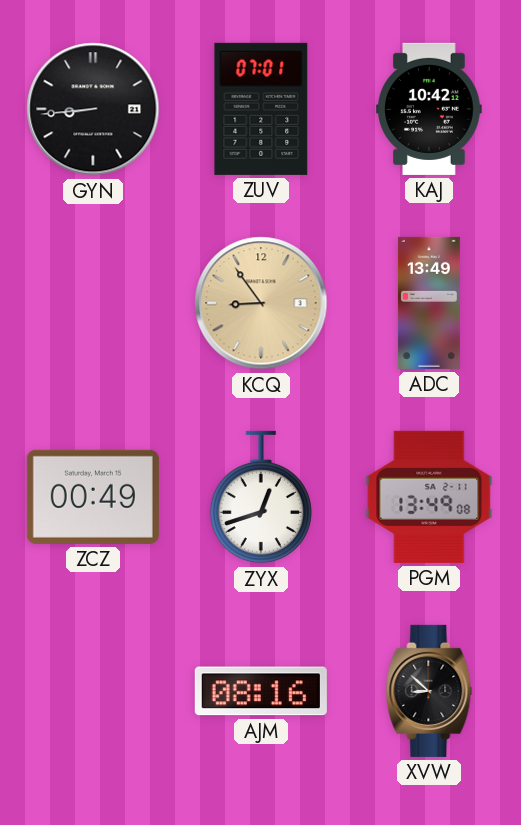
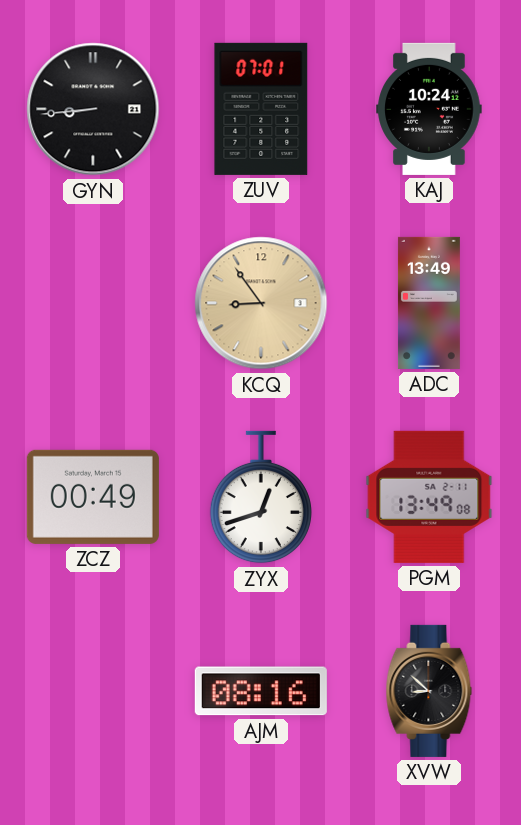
KAJ: 10:42 -> 10:24
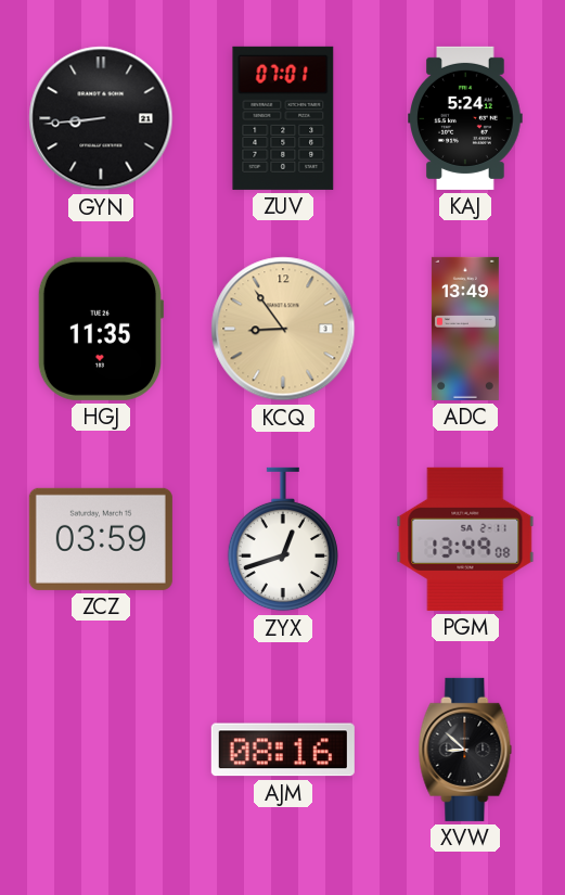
KAJ: 10:24 -> 5:24
HGJ: none -> 11:35
ZCZ: 00:49 -> 03:59
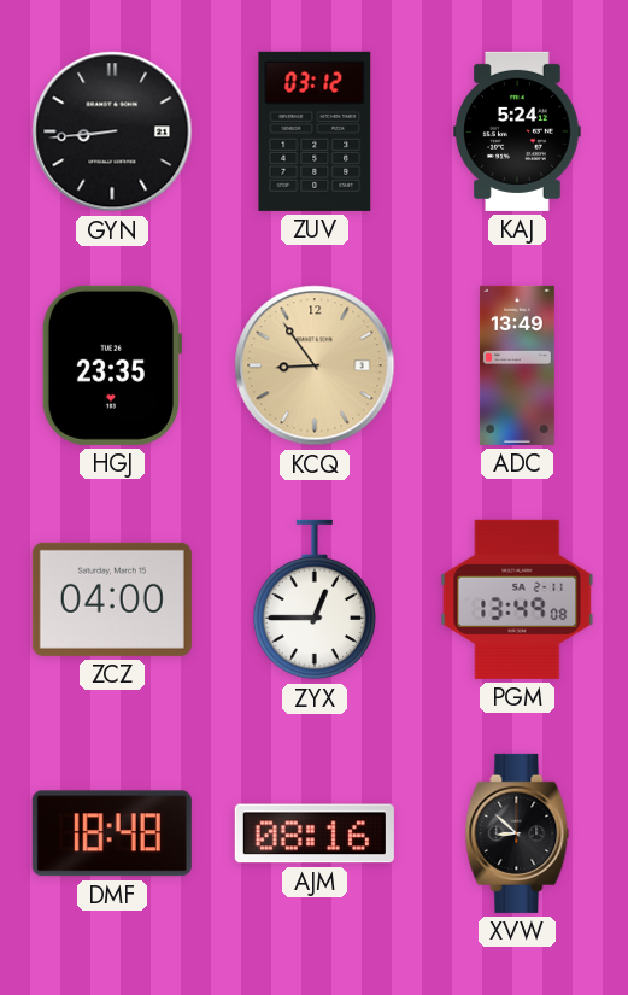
ZUV: 07:01 -> 03:12
HGJ: 11:35 -> 23:35
ZCZ: 03:59 -> 04:00
ZYX: 12:42 -> 12:45
DMF: none -> 18:48
